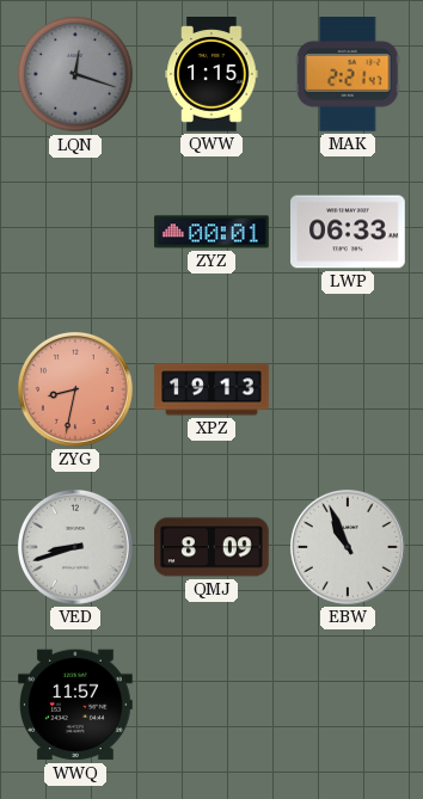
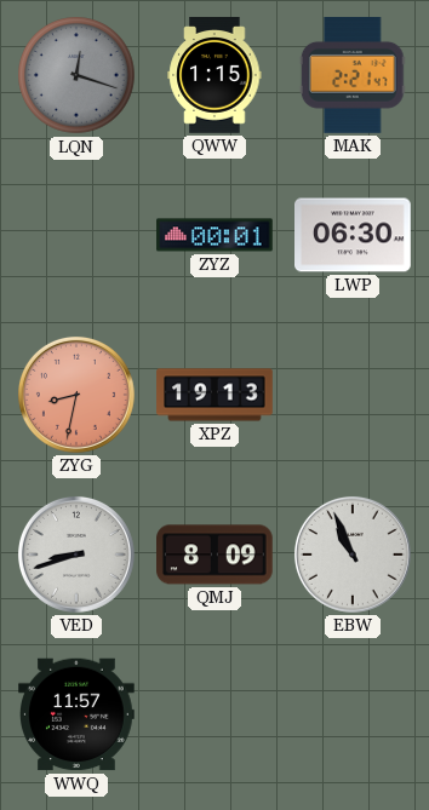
LWP: 06:33 -> 06:30
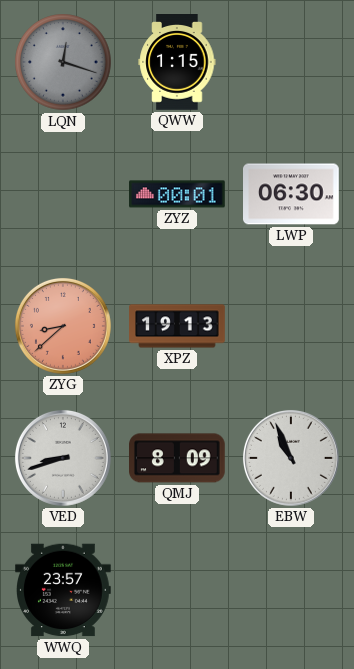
MAK: 2:21 -> none
ZYG: 8:32 -> 8:38
WWQ: 11:57 -> 23:57
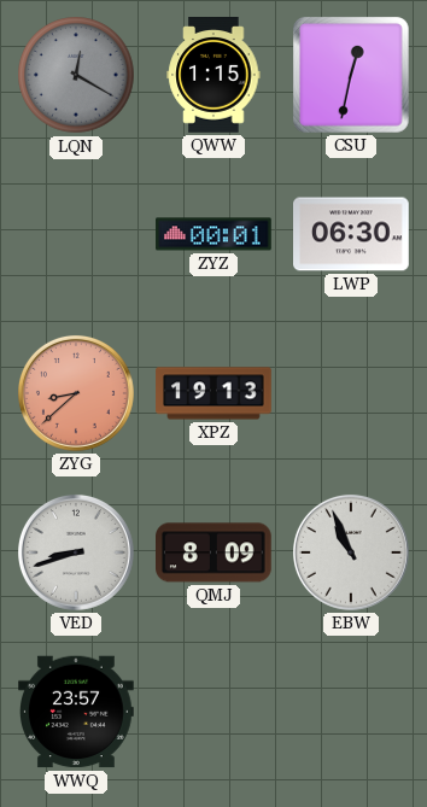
LQN: 12:18 -> 12:20
CSU: none -> 12:32
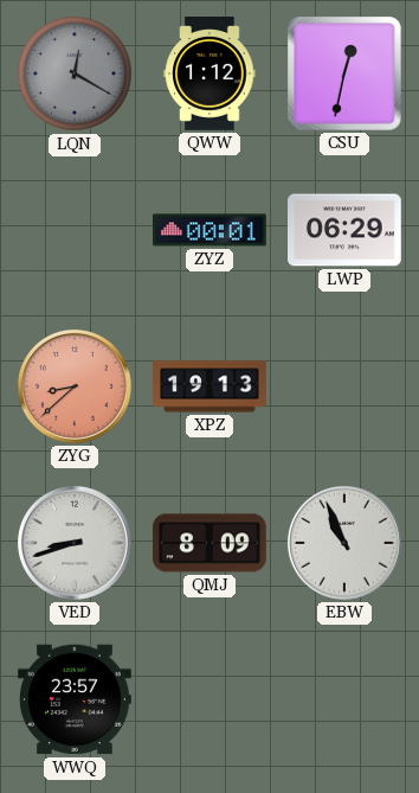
QWW: 1:15 -> 1:12
LWP: 06:30 -> 06:29
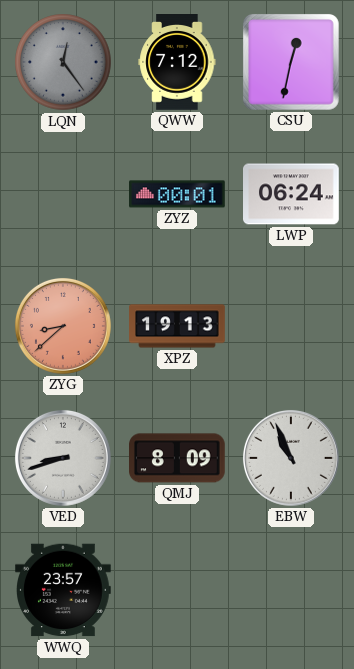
LQN: 12:20 -> 12:24
QWW: 1:12 -> 7:12
LWP: 06:29 -> 06:24
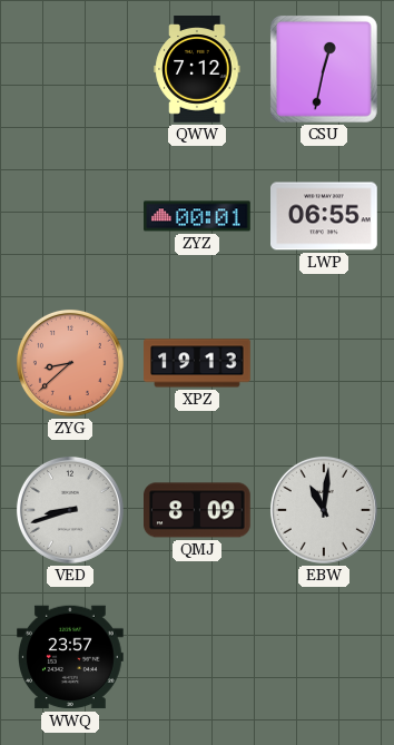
LQN: 12:24 -> none
LWP: 06:24 -> 06:55
EBW: 10:56 -> 11:01
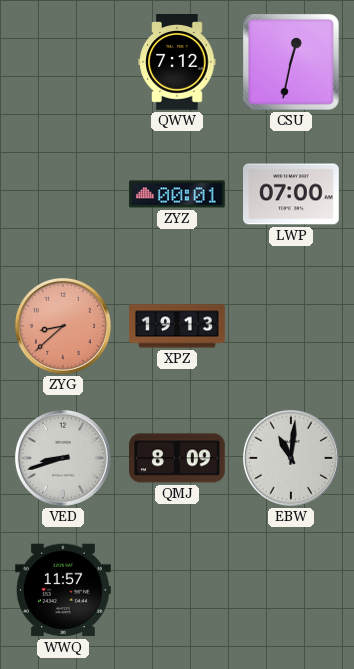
LWP: 06:55 -> 07:00
WWQ: 23:57 -> 11:57
